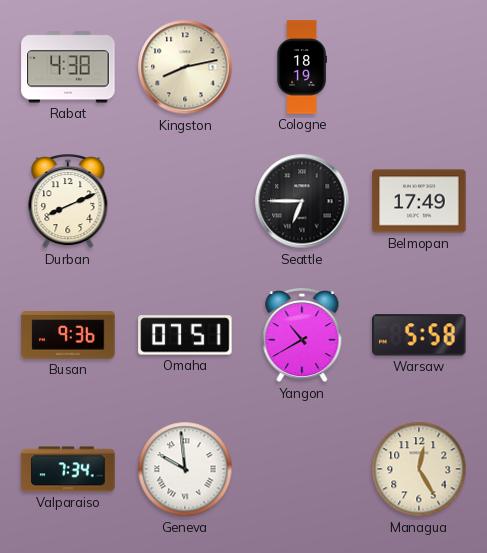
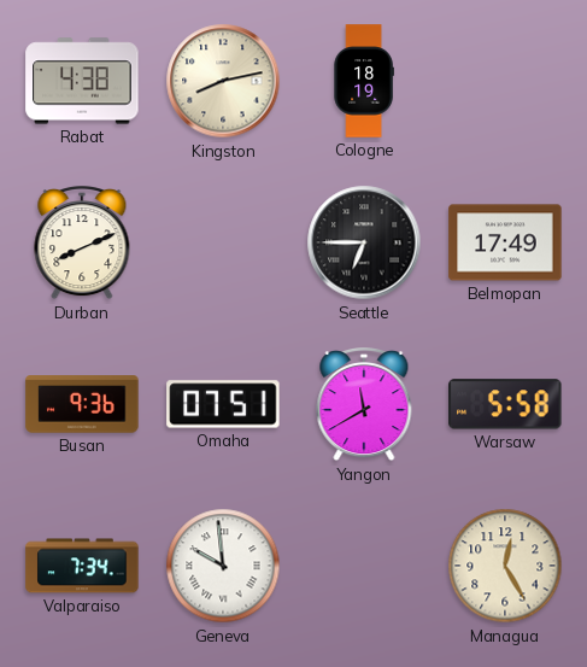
Yangon: 10:40 -> 11:40
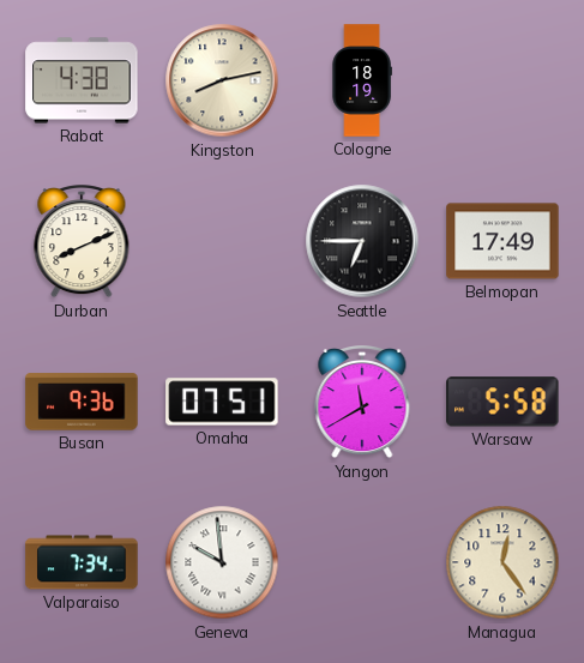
Managua: 12:25 -> 12:24
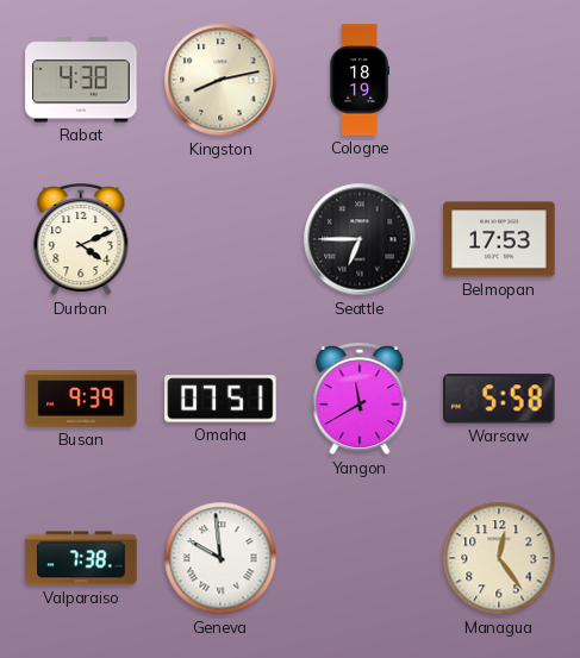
Durban: 8:11 -> 4:11
Belmopan: 17:49 -> 17:53
Busan: 9:36 -> 9:39
Valparaiso: 7:34 -> 7:38
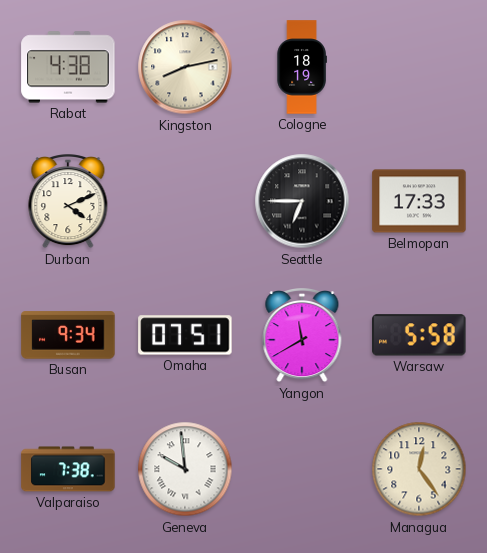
Belmopan: 17:53 -> 17:33
Busan: 9:39 -> 9:34
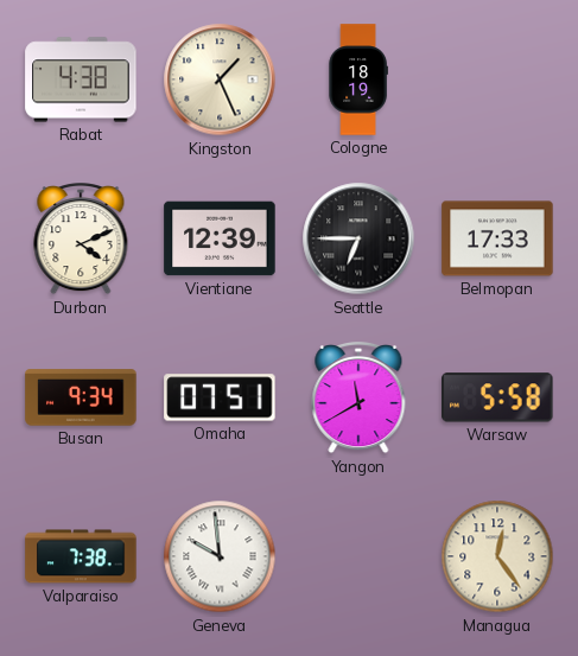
Kingston: 8:13 -> 1:26
Vientiane: none -> 12:39
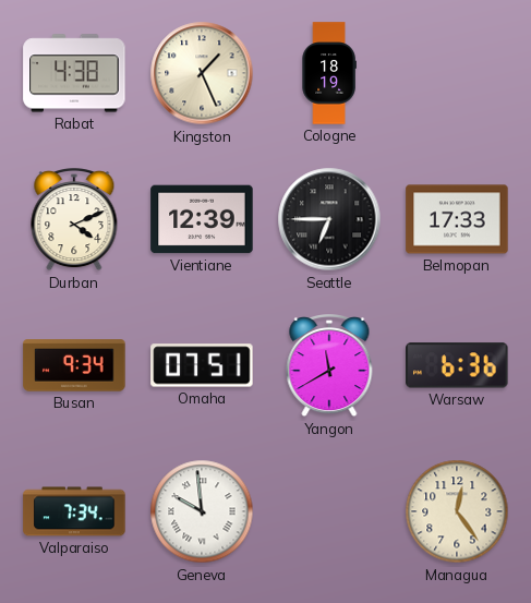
Warsaw: 5:58 -> 6:36
Valparaiso: 7:38 -> 7:34
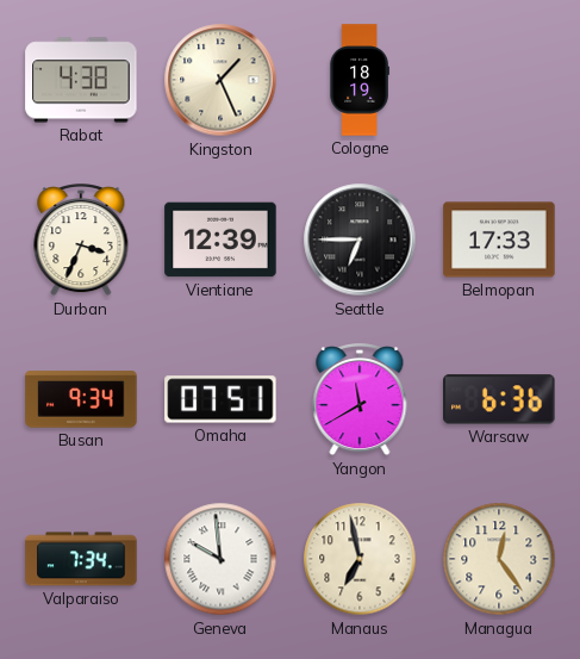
Durban: 4:11 -> 3:34
Manaus: none -> 6:58
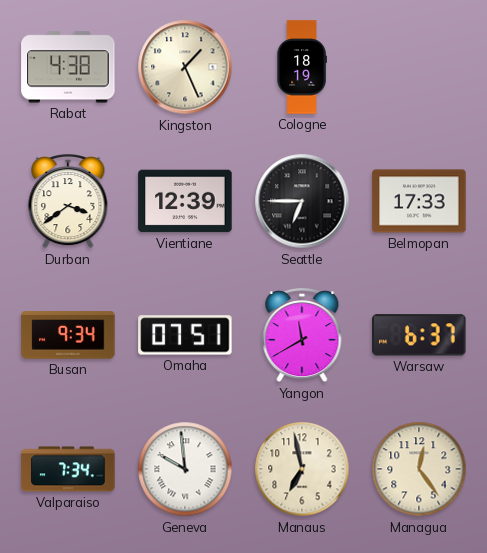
Durban: 3:34 -> 3:39
Warsaw: 6:36 -> 6:37
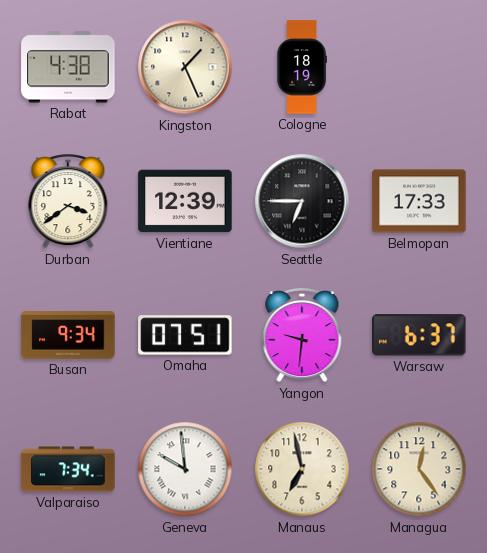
Yangon: 11:40 -> 9:31
